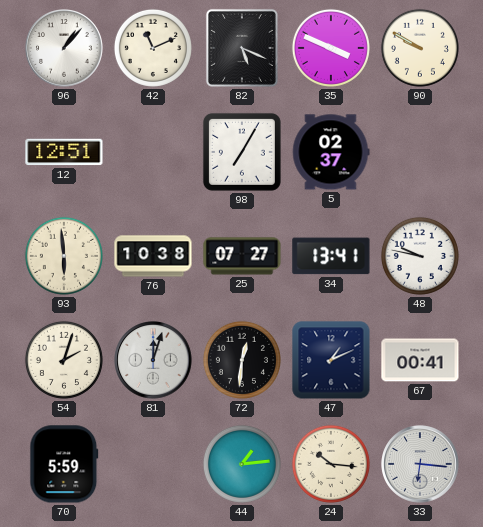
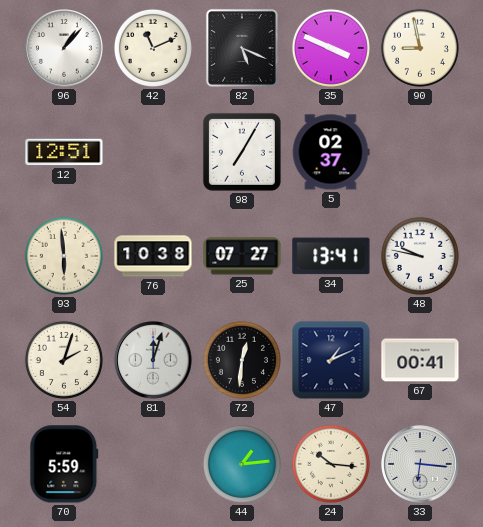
90: 9:50 -> 8:58
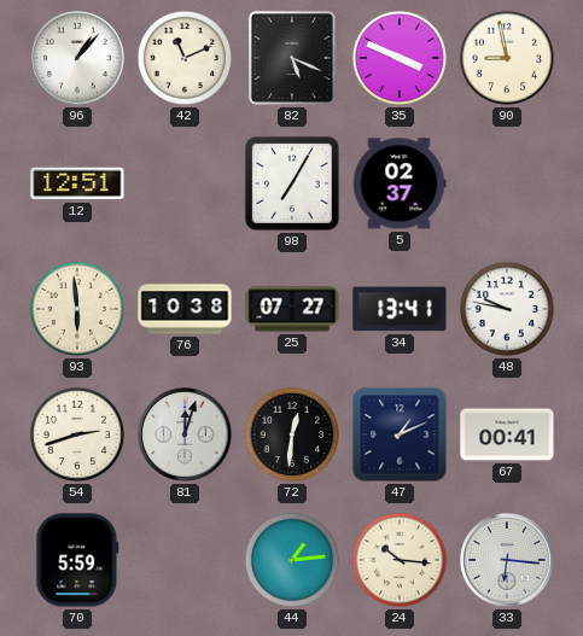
54: 2:03 -> 2:42
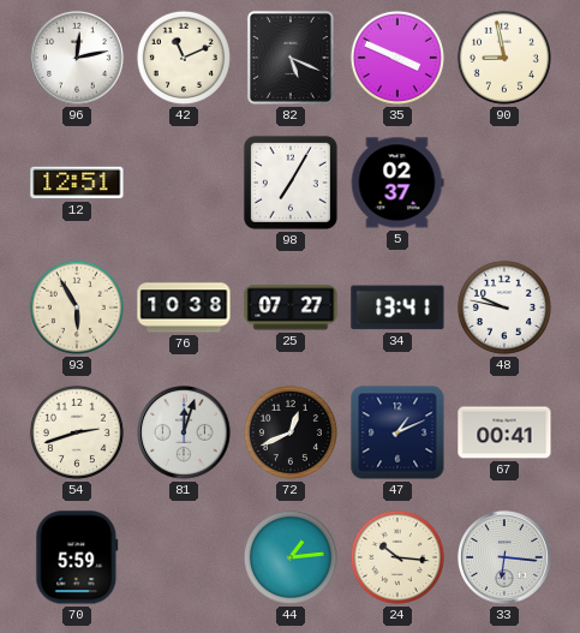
96: 1:07 -> 12:13
93: 5:59 -> 5:55
72: 12:31 -> 12:41
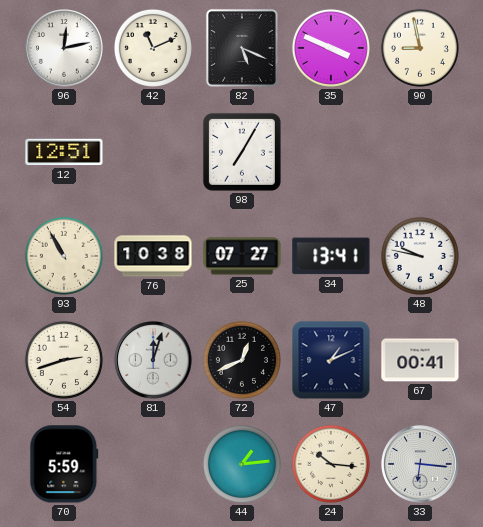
5: 02:37 -> none
93: 5:55 -> 10:55
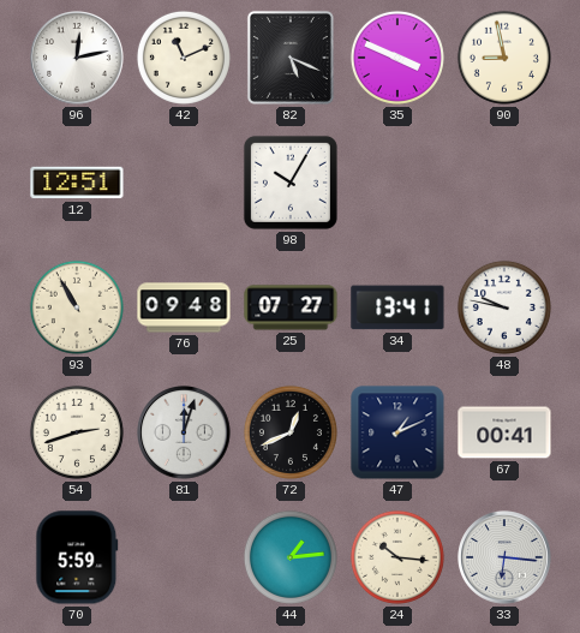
98: 7:05 -> 10:05
76: 10:38 -> 09:48
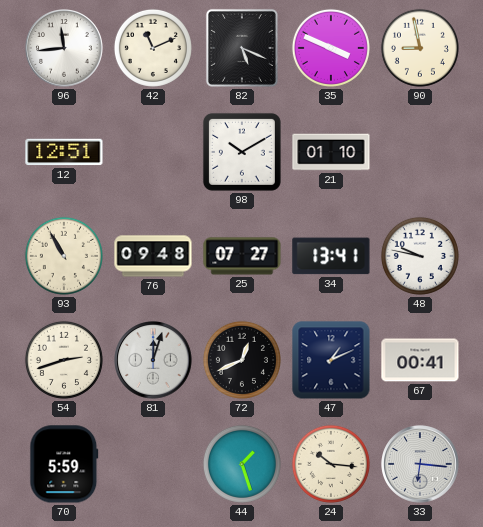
96: 12:13 -> 11:44
98: 10:05 -> 10:10
21: none -> 01:10
44: 1:14 -> 1:27
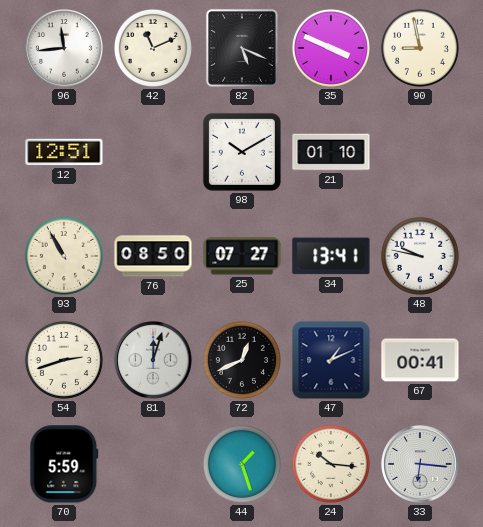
76: 09:48 -> 08:50
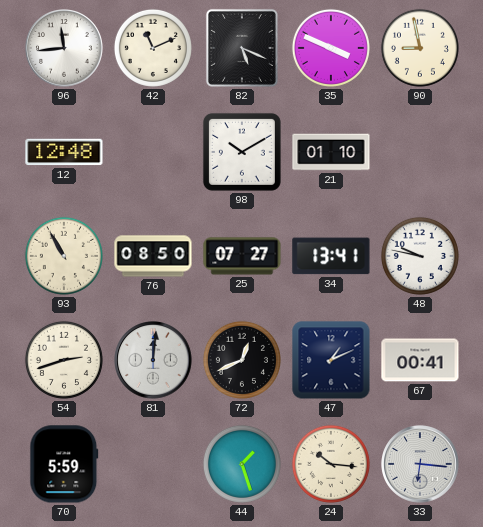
12: 12:51 -> 12:48
81: 12:03 -> 12:01
